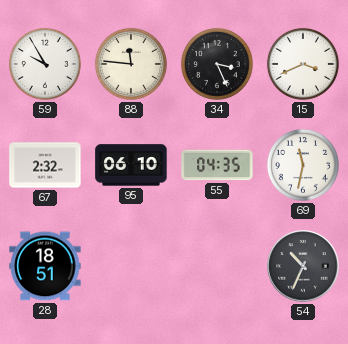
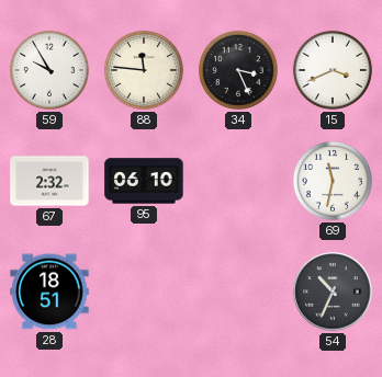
55: 04:35 -> none
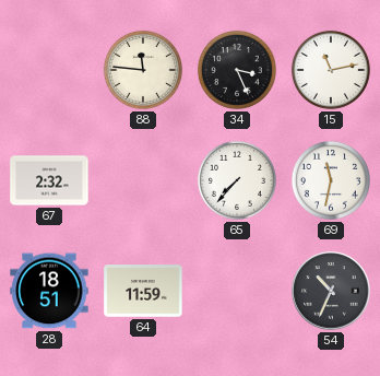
59: 9:55 -> none
15: 3:41 -> 11:13
95: 06:10 -> none
65: none -> 7:37
64: none -> 11:59
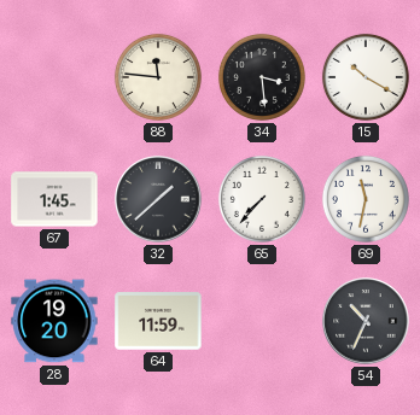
34: 3:26 -> 3:29
15: 11:13 -> 10:20
67: 2:32 -> 1:45
32: none -> 1:38
28: 18:51 -> 19:20
